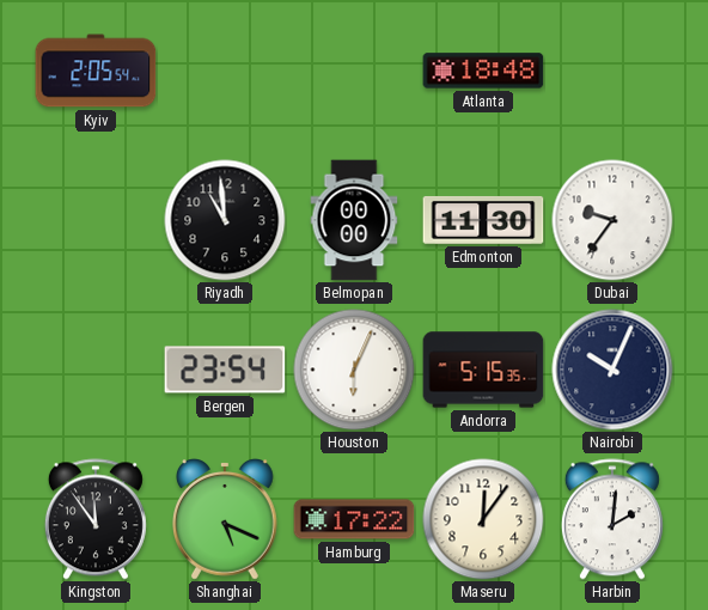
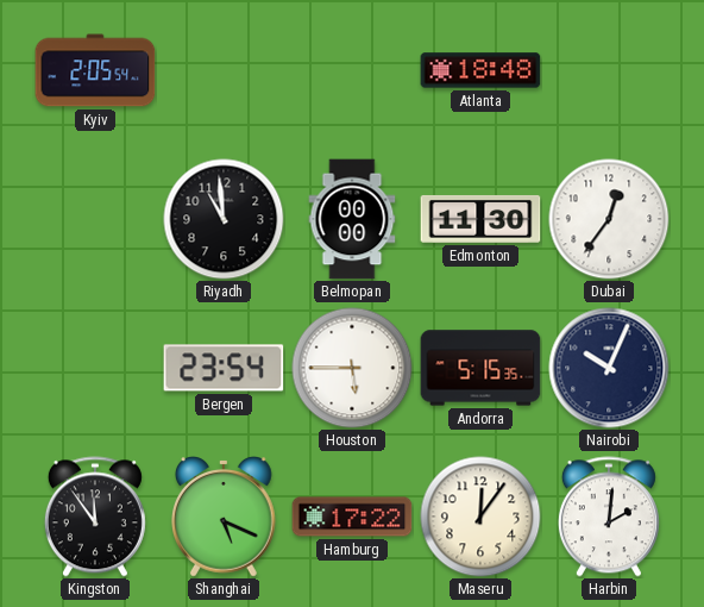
Dubai: 9:36 -> 12:36
Houston: 6:04 -> 5:45
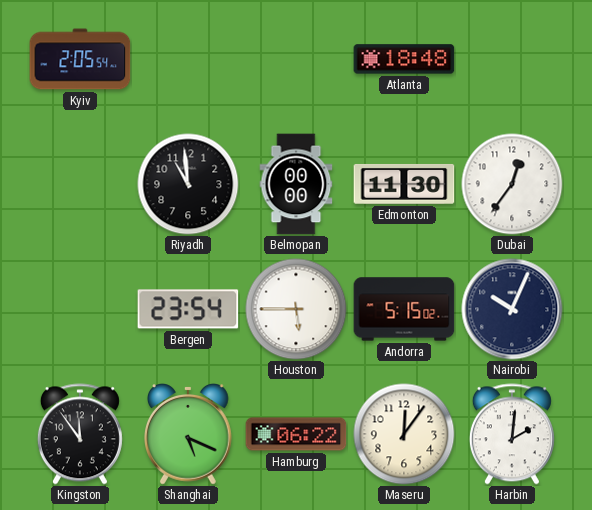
Andorra: 5:15:35 -> 5:15:02
Hamburg: 17:22 -> 06:22
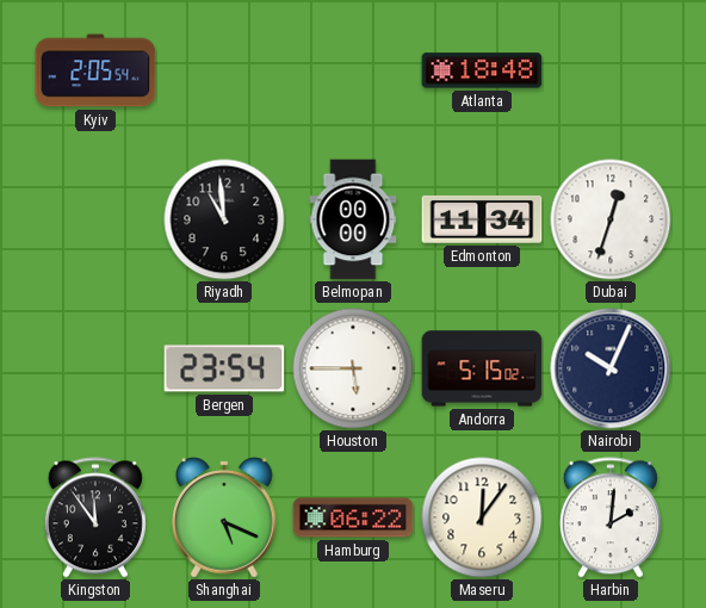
Edmonton: 11:30 -> 11:34
Dubai: 12:36 -> 12:33
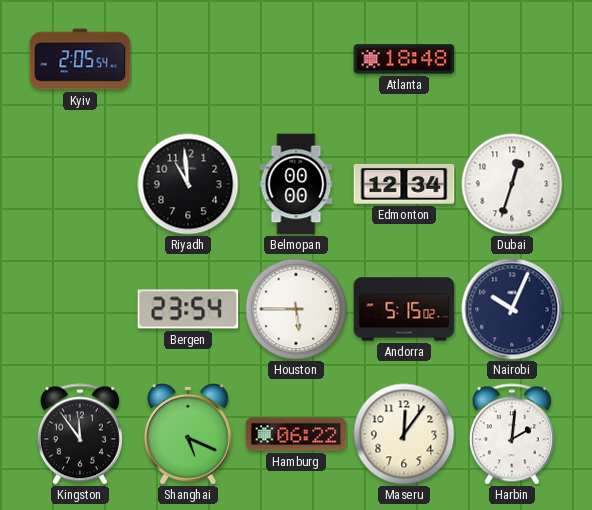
Edmonton: 11:34 -> 12:34
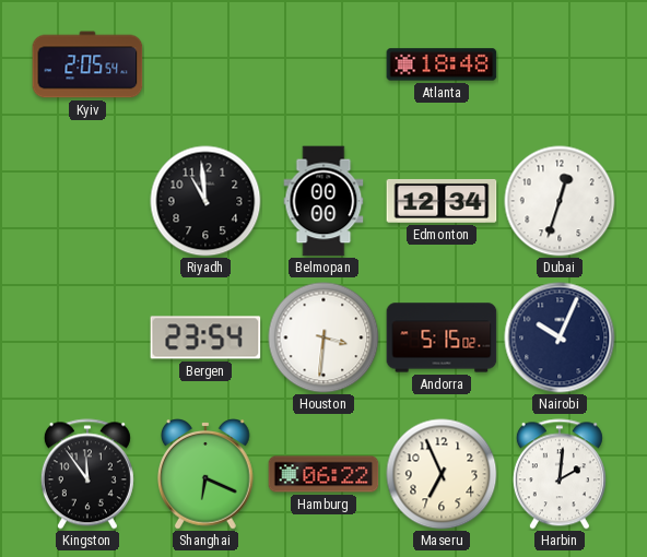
Houston: 5:45 -> 3:31
Shanghai: 5:19 -> 6:19
Maseru: 12:06 -> 6:56
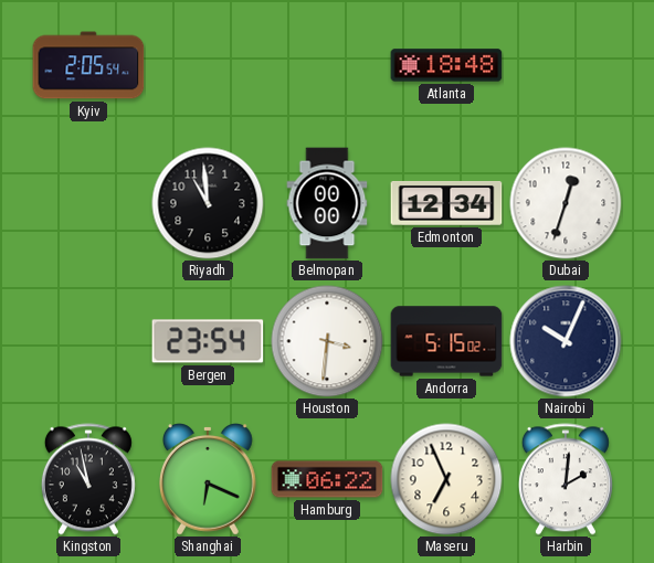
Kingston: 11:54 -> 10:58
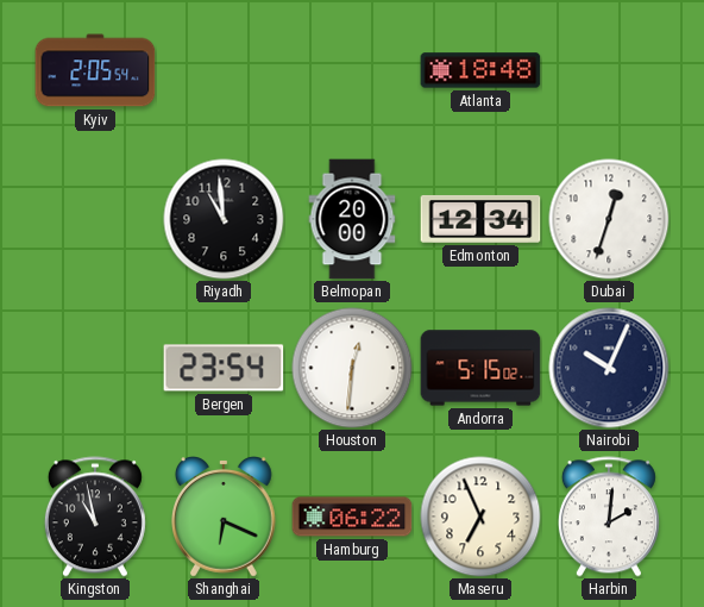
Belmopan: 00:00 -> 20:00
Houston: 3:31 -> 12:31
